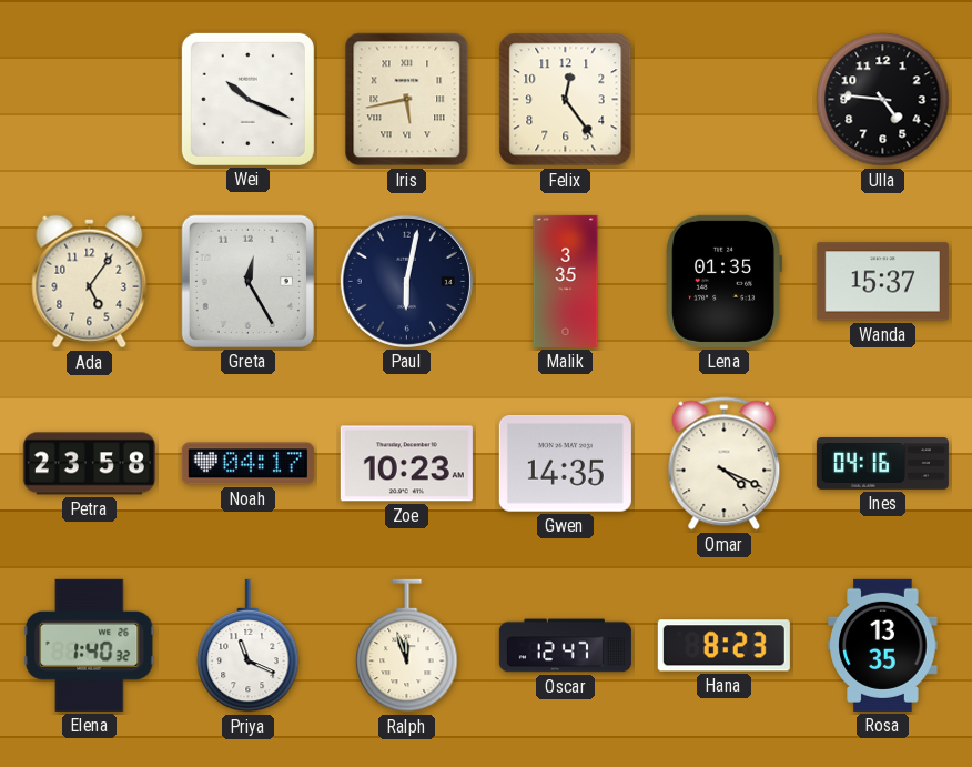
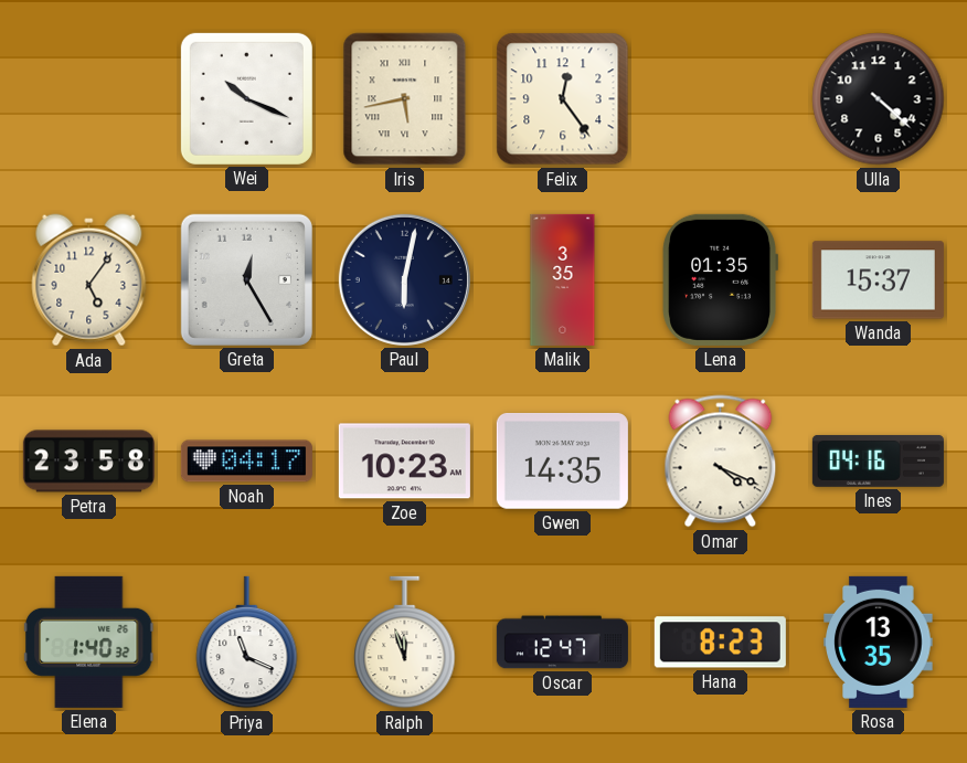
Ulla: 4:46 -> 4:22
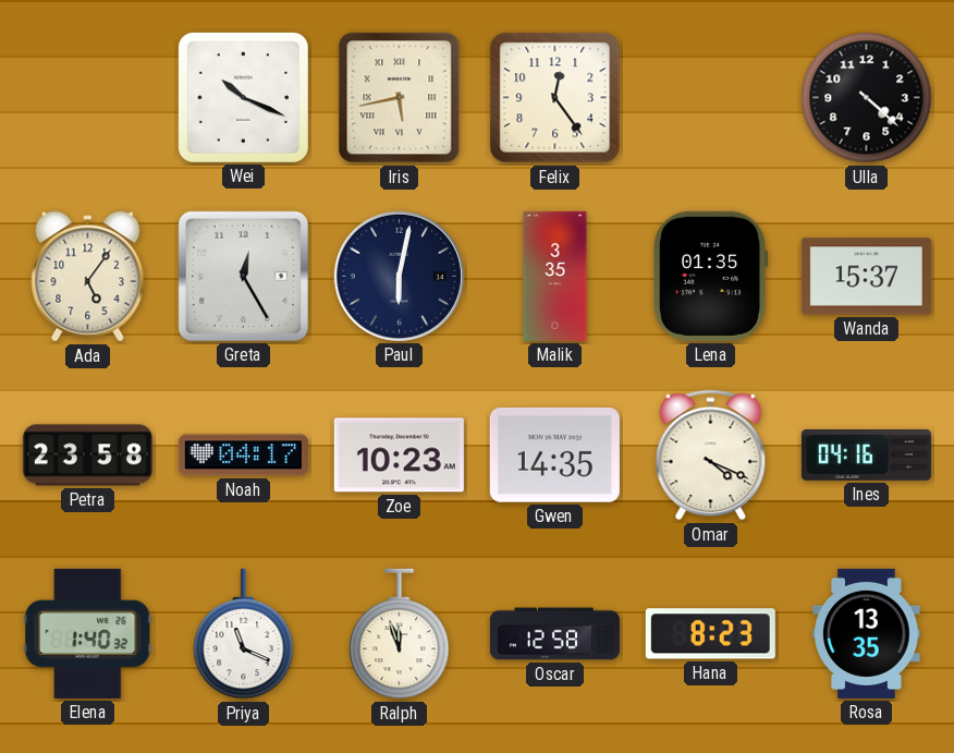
Oscar: 12:47 -> 12:58
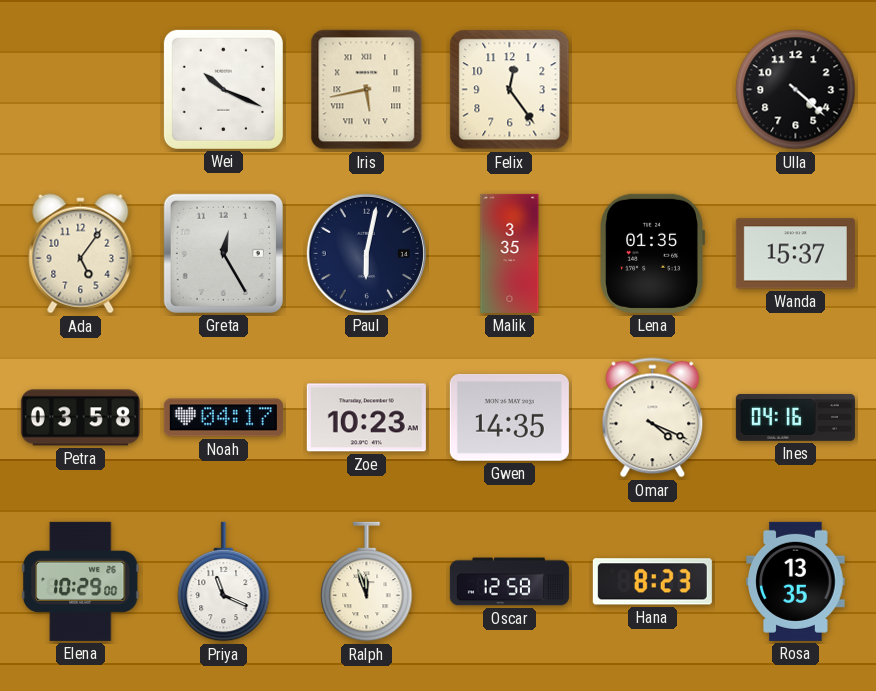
Petra: 23:58 -> 03:58
Elena: 1:40 -> 10:29
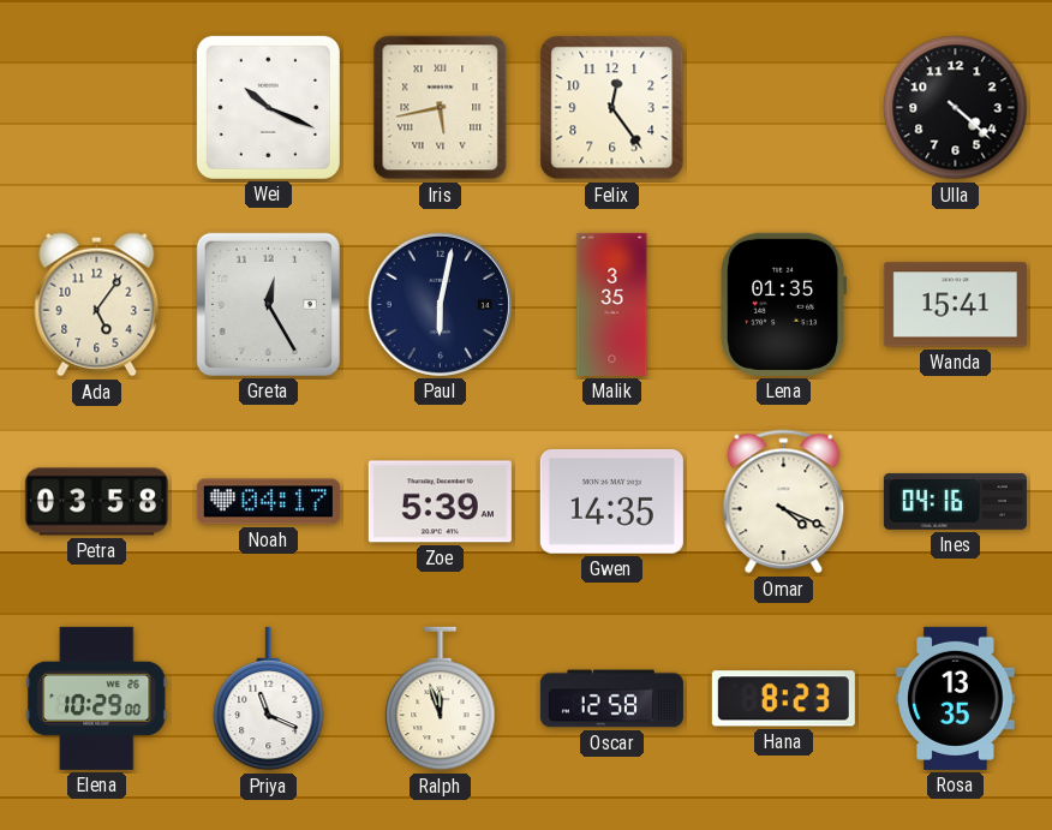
Wanda: 15:37 -> 15:41
Zoe: 10:23 -> 5:39
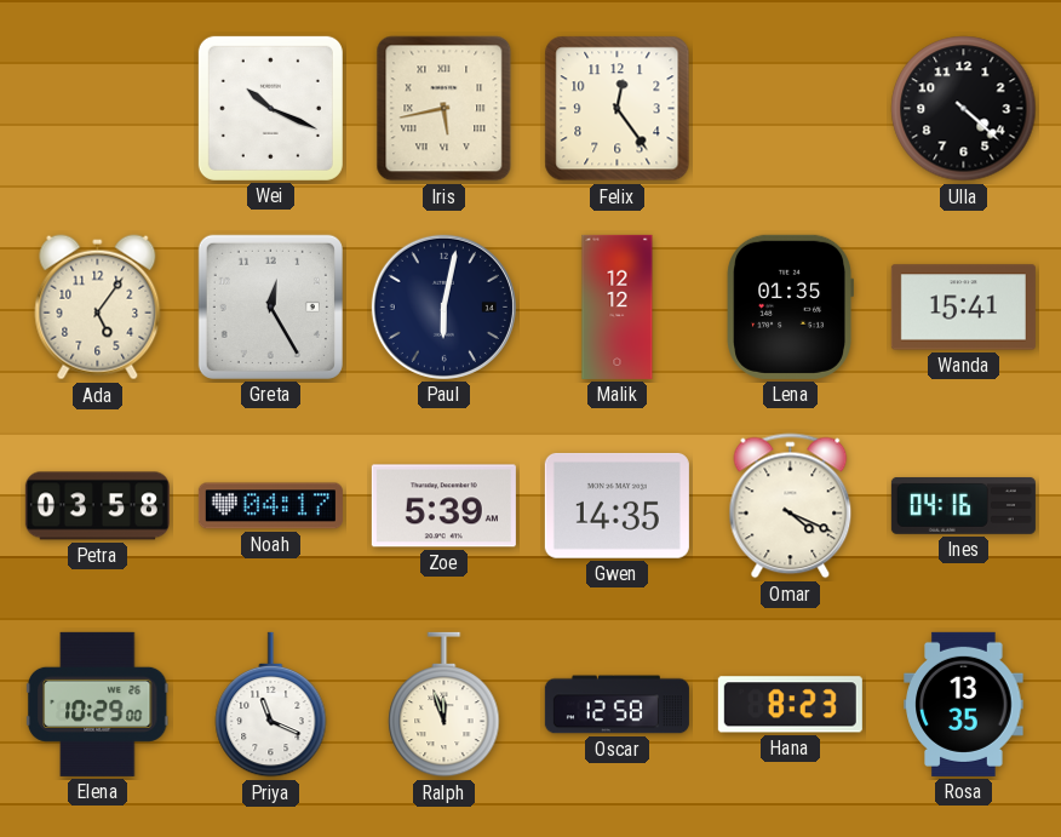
Malik: 3:35 -> 12:12
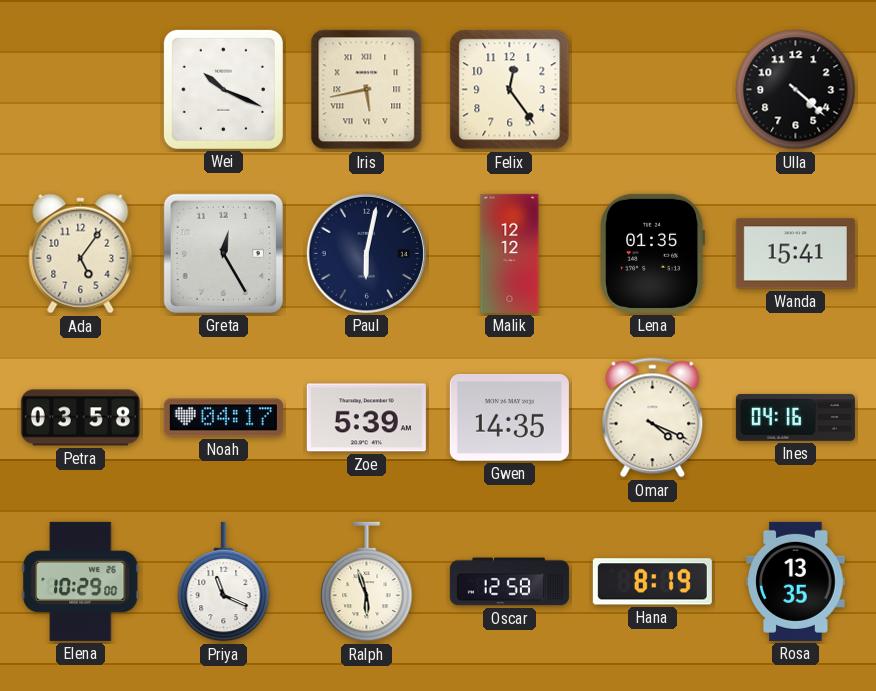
Ralph: 11:57 -> 5:57
Hana: 8:23 -> 8:19
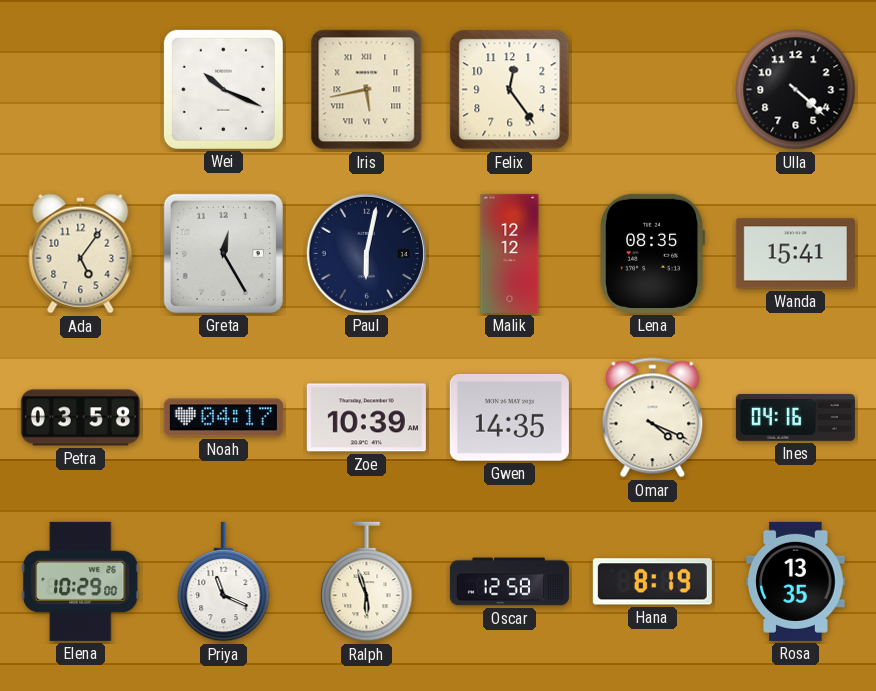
Lena: 01:35 -> 08:35
Zoe: 5:39 -> 10:39
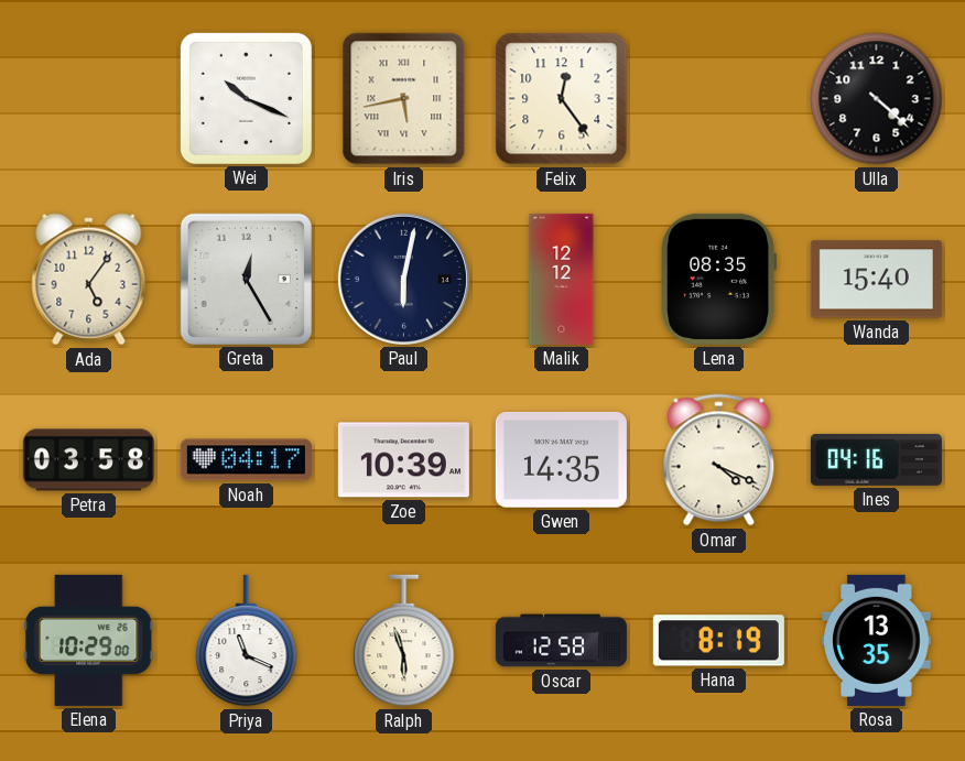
Wanda: 15:41 -> 15:40
